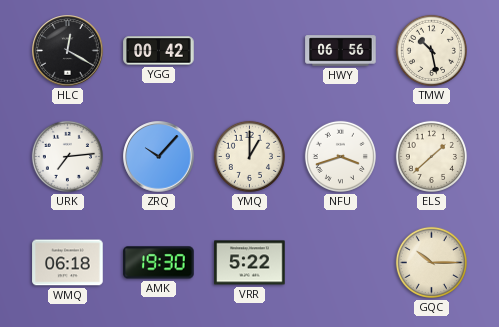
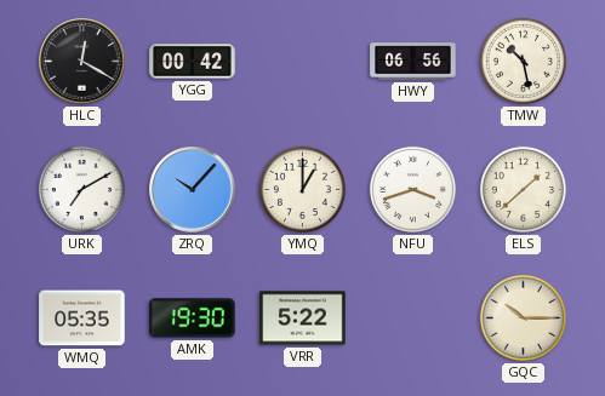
URK: 7:14 -> 7:10
WMQ: 06:18 -> 05:35
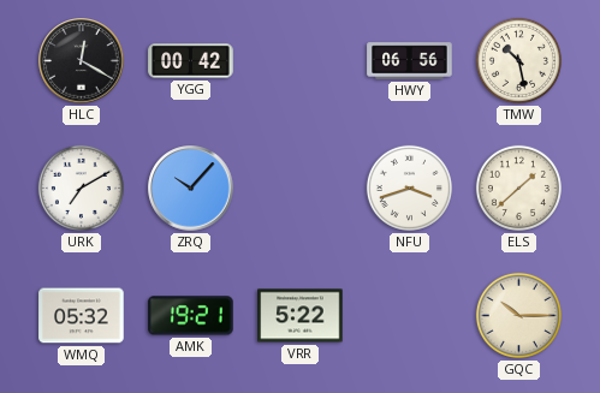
YMQ: 1:00 -> none
WMQ: 05:35 -> 05:32
AMK: 19:30 -> 19:21
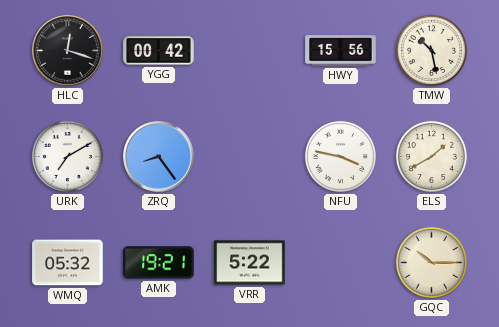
HLC: 12:20 -> 12:18
HWY: 06:56 -> 15:56
ZRQ: 10:07 -> 8:24
NFU: 3:42 -> 3:47
ELS: 1:38 -> 1:40
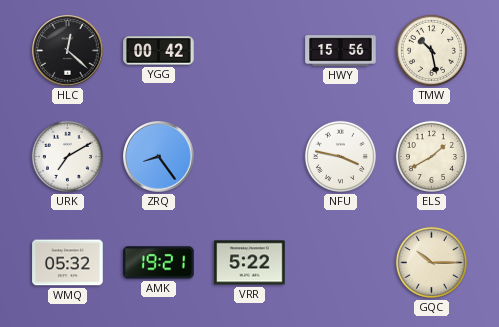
HLC: 12:18 -> 12:22
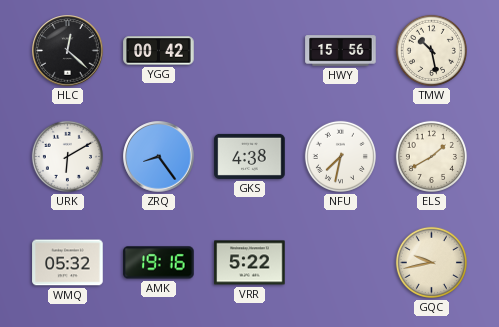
URK: 7:10 -> 6:10
GKS: none -> 4:38
NFU: 3:47 -> 7:32
AMK: 19:21 -> 19:16
GQC: 10:15 -> 9:43
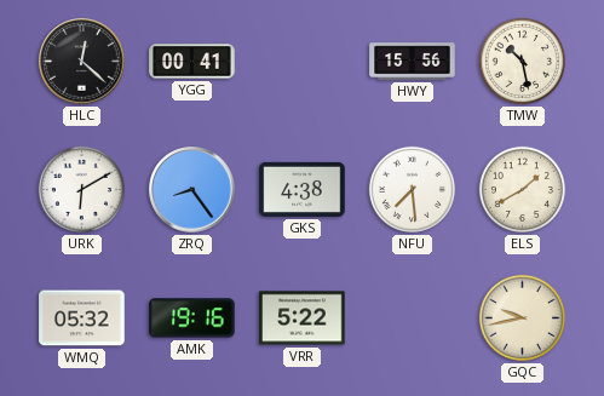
YGG: 00:42 -> 00:41
NFU: 7:32 -> 7:29
